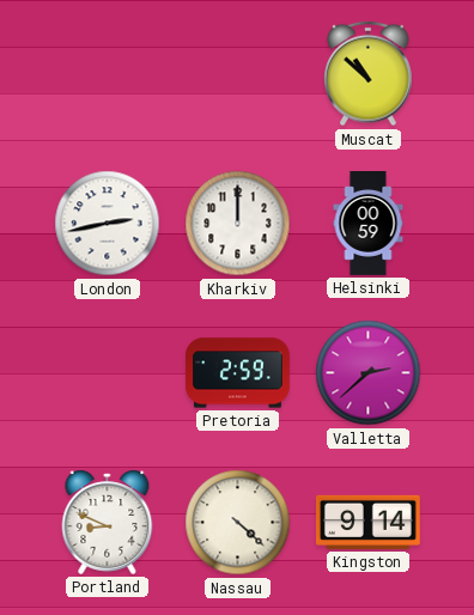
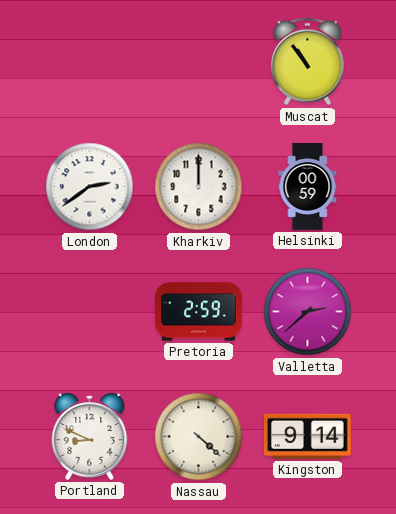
Muscat: 10:52 -> 10:54
London: 2:43 -> 2:39
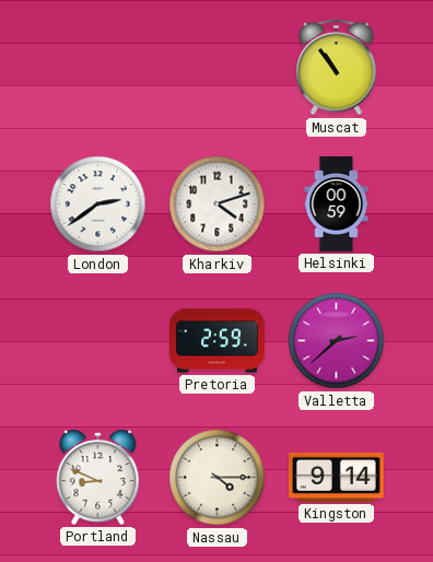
Kharkiv: 12:00 -> 4:12
Nassau: 4:22 -> 4:15
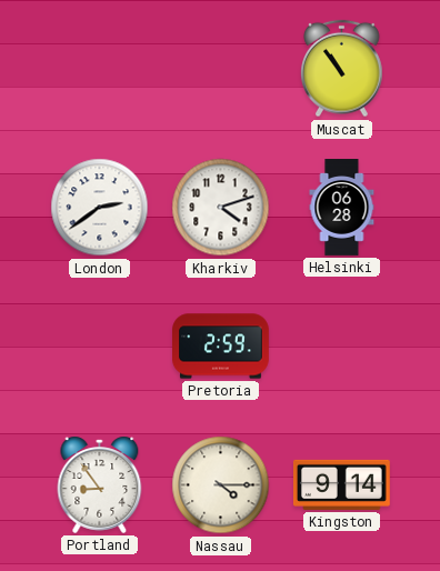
Helsinki: 00:59 -> 06:28
Valletta: 2:38 -> none
Portland: 8:49 -> 8:54
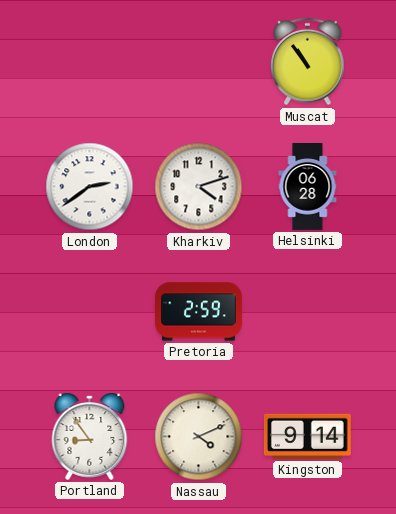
Nassau: 4:15 -> 4:11
